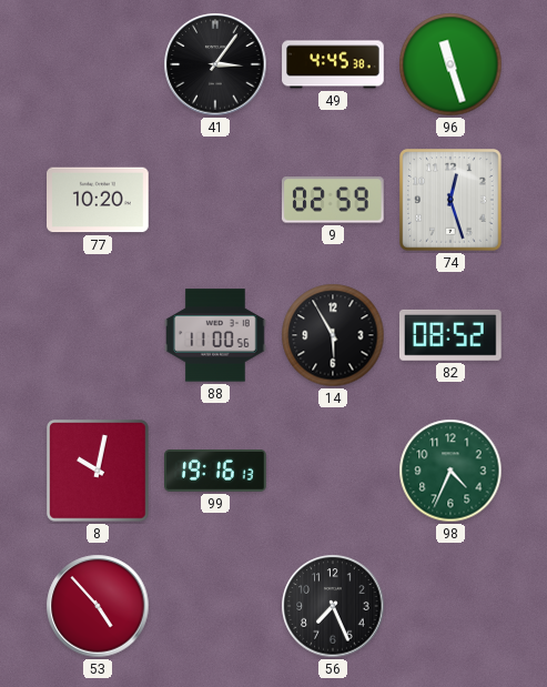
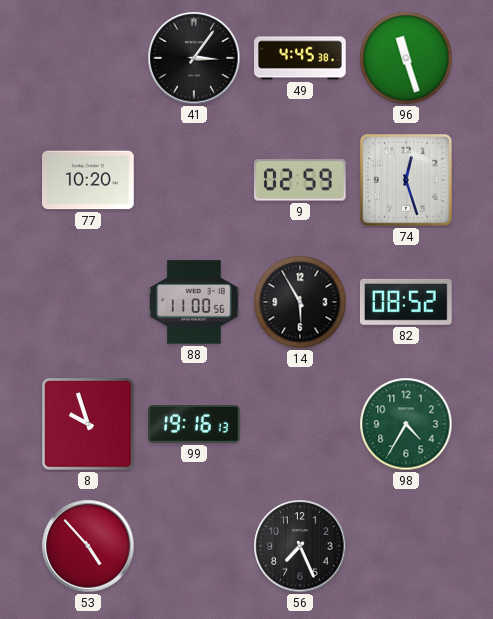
8: 10:02 -> 9:57
98: 4:34 -> 4:35
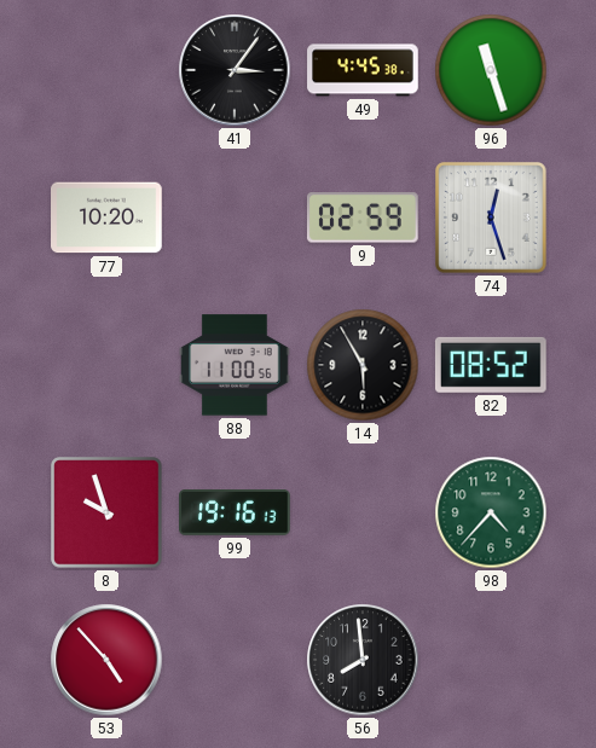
98: 4:35 -> 4:37
56: 7:26 -> 7:59
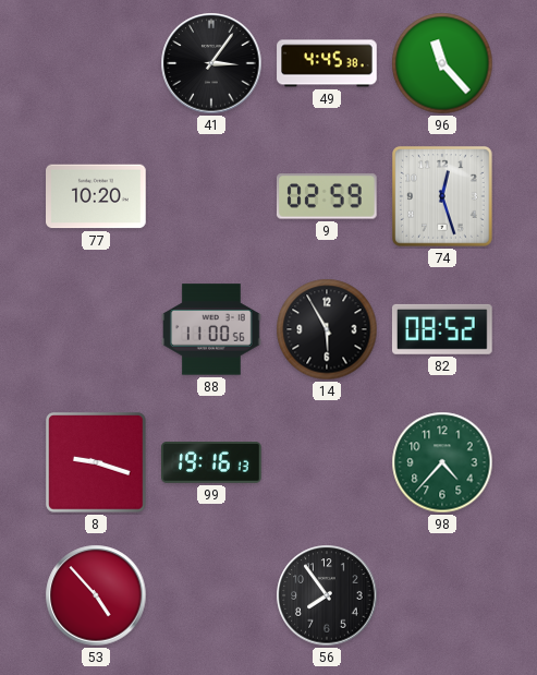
96: 11:27 -> 11:23
8: 9:57 -> 9:18
56: 7:59 -> 7:54
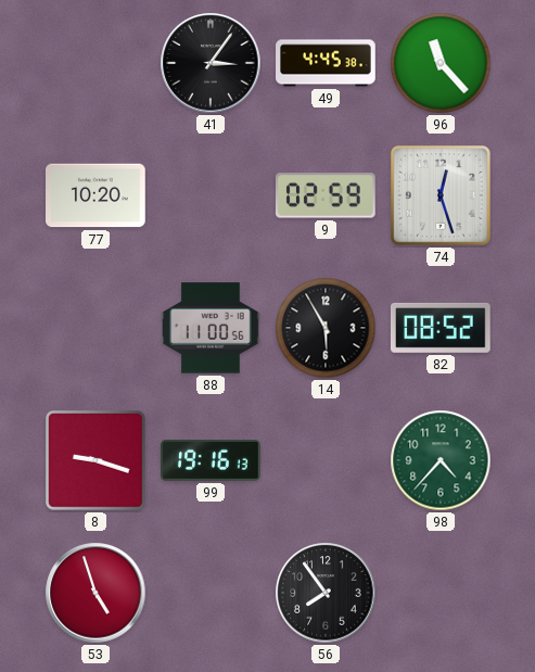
53: 4:53 -> 4:57
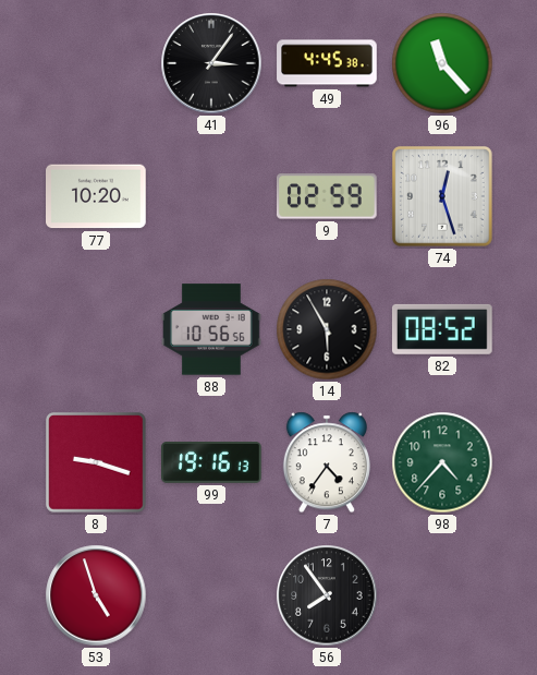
88: 11:00 -> 10:56
7: none -> 4:36
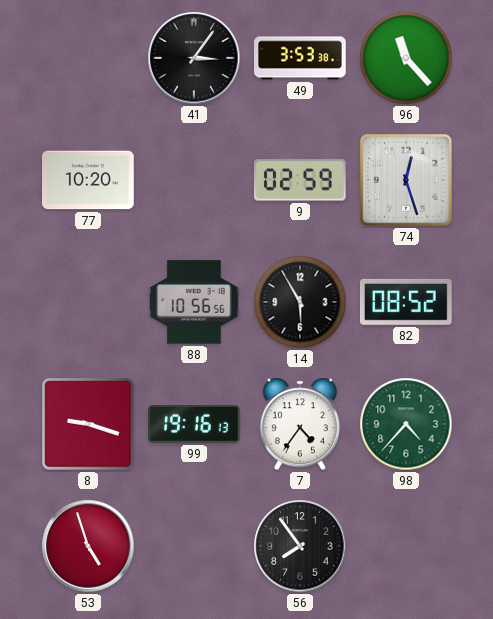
49: 4:45 -> 3:53
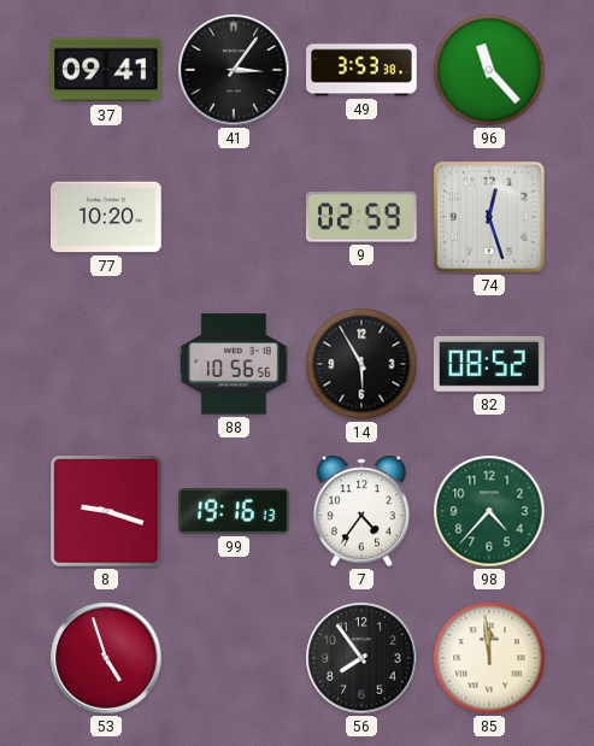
37: none -> 09:41
85: none -> 11:59
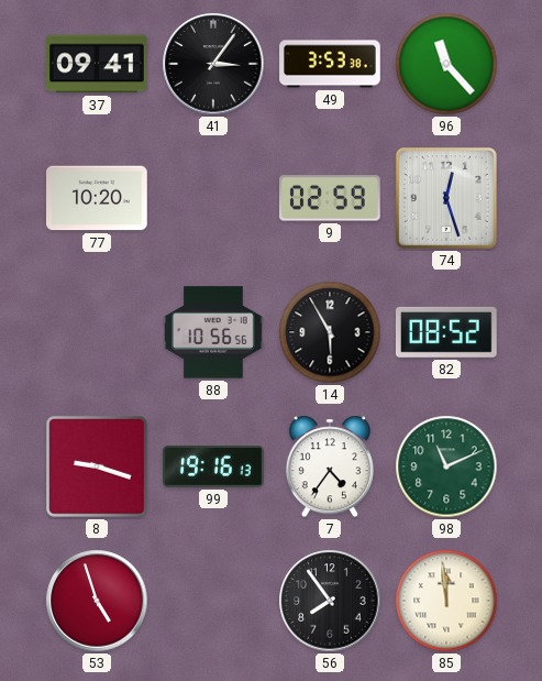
98: 4:37 -> 11:11
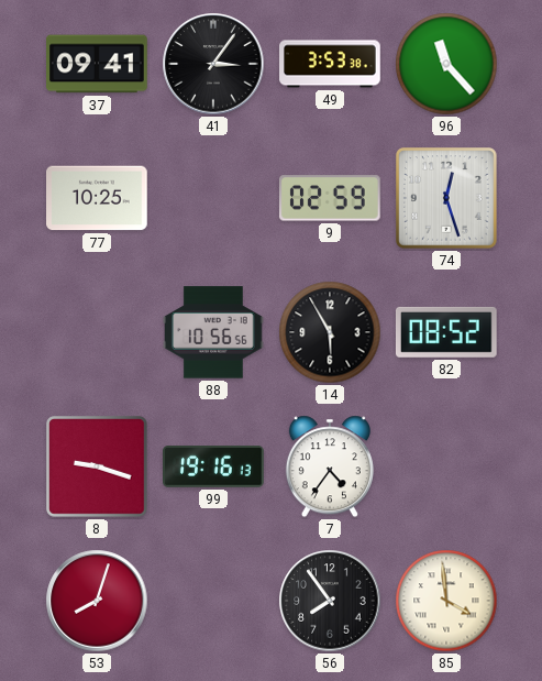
77: 10:20 -> 10:25
98: 11:11 -> none
53: 4:57 -> 8:03
85: 11:59 -> 3:59
